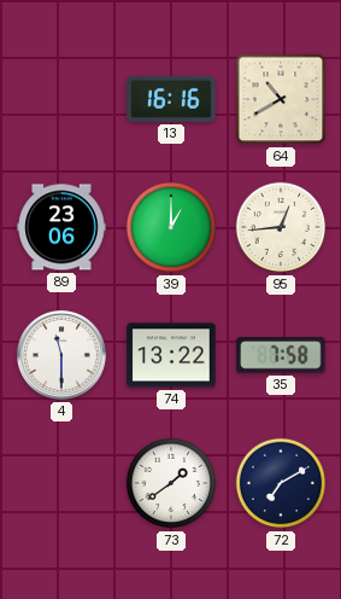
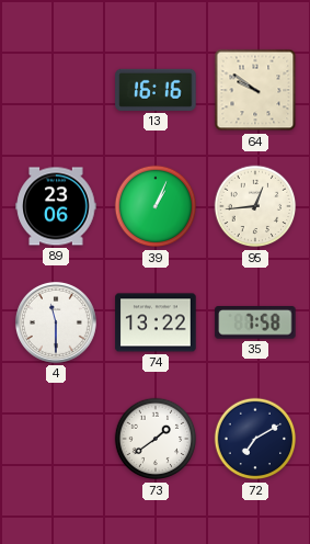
64: 10:40 -> 9:51
39: 1:00 -> 1:04
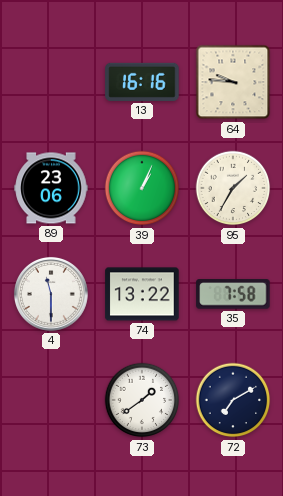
64: 9:51 -> 9:46
95: 12:44 -> 1:35
